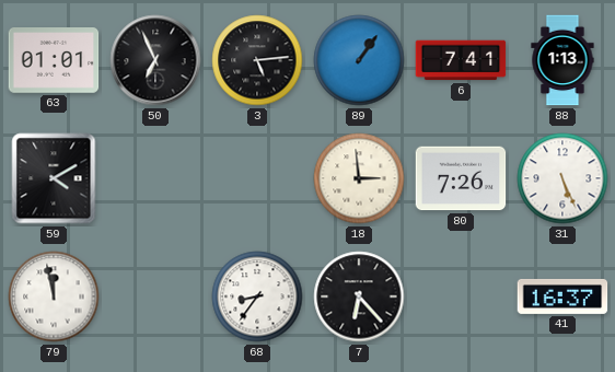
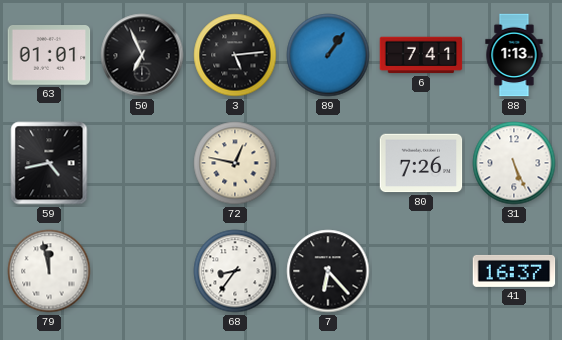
59: 4:10 -> 4:43
72: none -> 12:47
18: 2:59 -> none
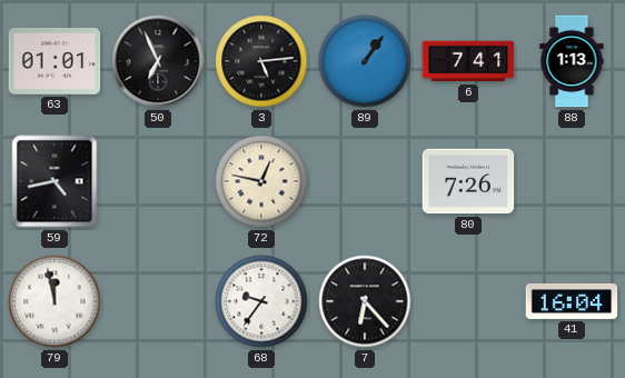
31: 5:26 -> none
68: 8:36 -> 9:36
41: 16:37 -> 16:04
